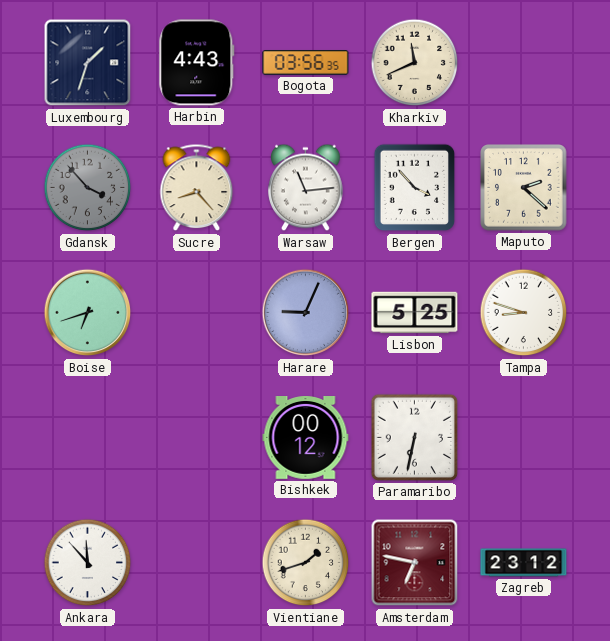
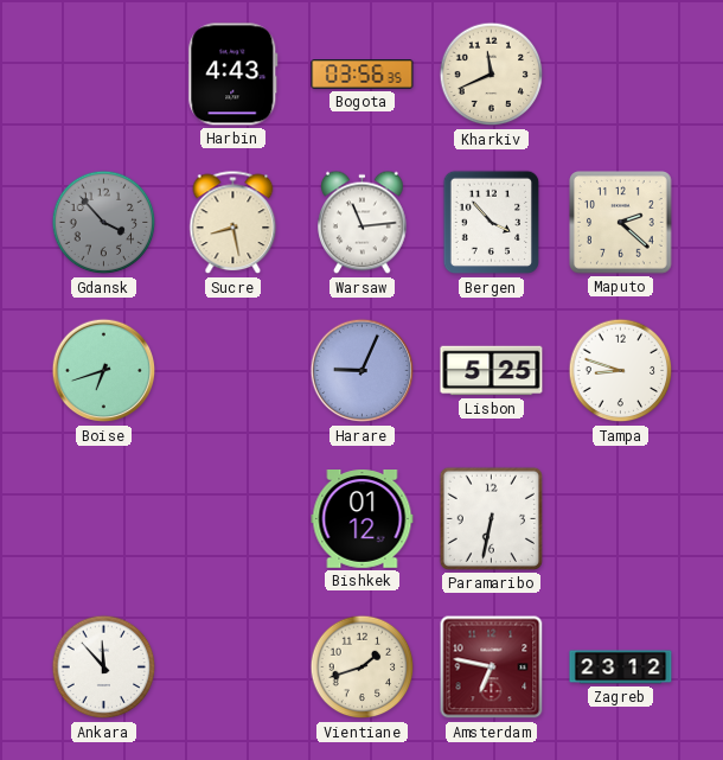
Luxembourg: 1:33 -> none
Sucre: 8:23 -> 8:28
Bishkek: 00:12 -> 01:12
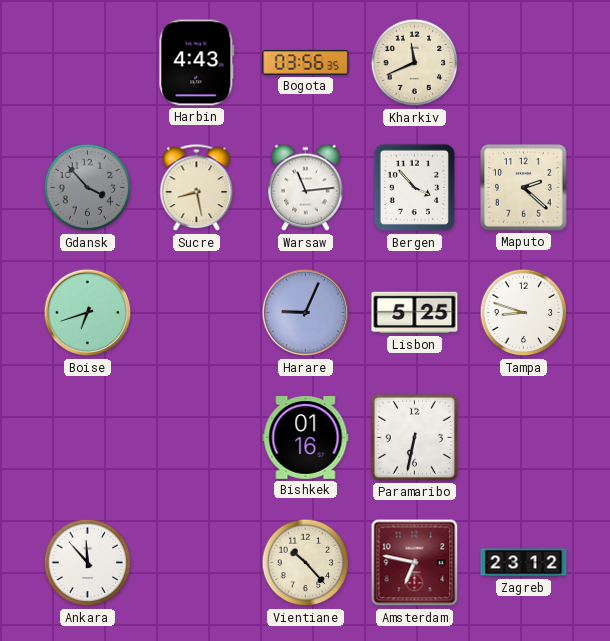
Bishkek: 01:12 -> 01:16
Vientiane: 1:42 -> 10:23
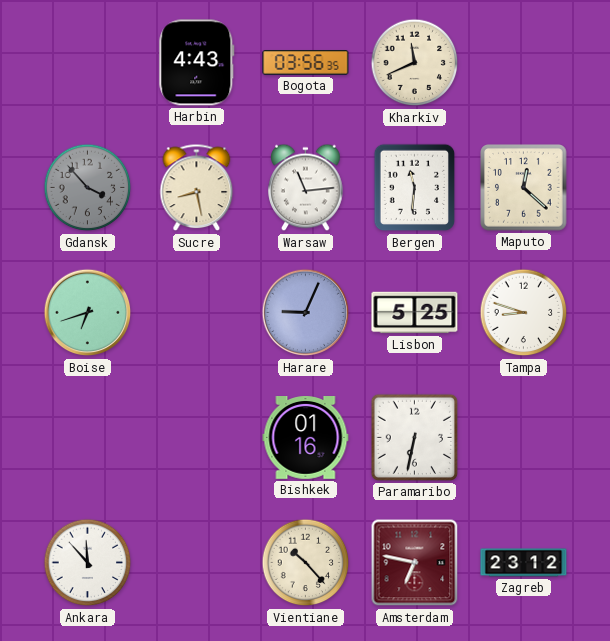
Bergen: 3:53 -> 11:31
Maputo: 2:22 -> 12:22
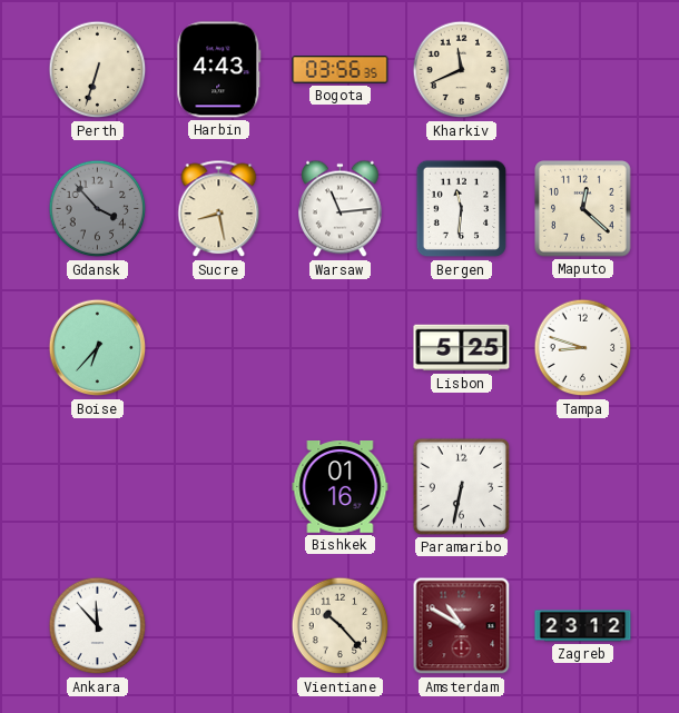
Perth: none -> 6:33
Boise: 6:42 -> 6:37
Harare: 9:04 -> none
Amsterdam: 6:47 -> 10:50
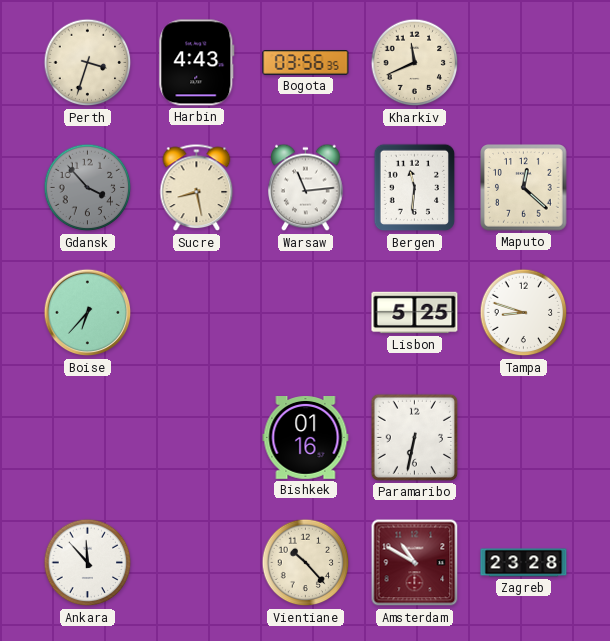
Perth: 6:33 -> 3:33
Zagreb: 23:12 -> 23:28
